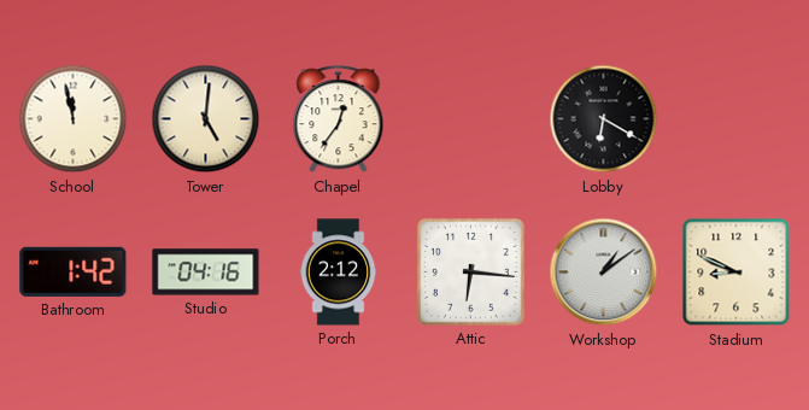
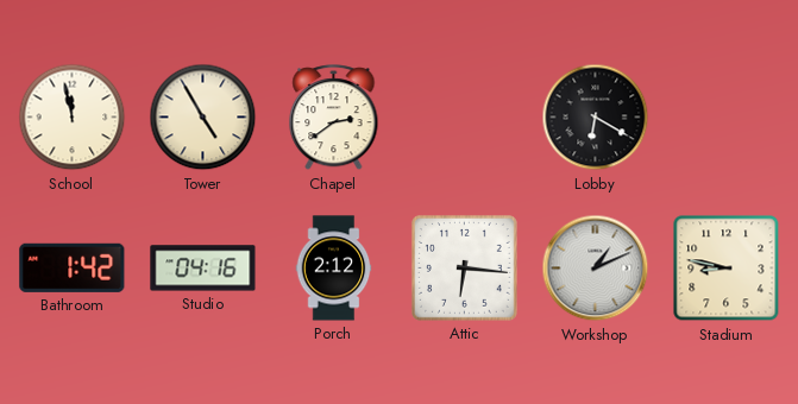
Tower: 5:01 -> 4:55
Chapel: 12:36 -> 2:39
Workshop: 1:09 -> 1:11
Stadium: 8:49 -> 8:47
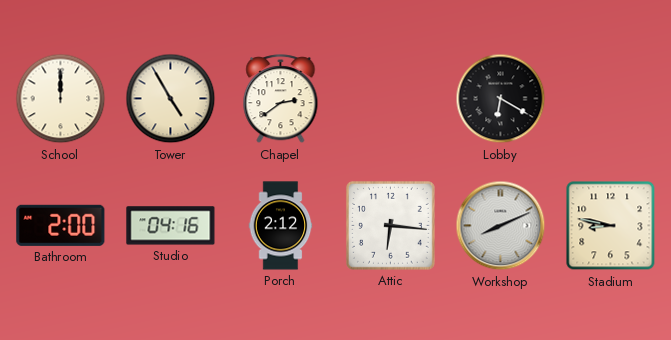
School: 11:58 -> 12:00
Bathroom: 1:42 -> 2:00
Workshop: 1:11 -> 8:11
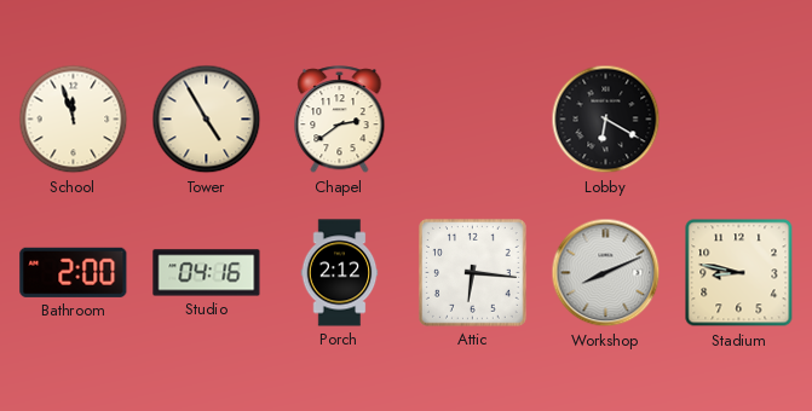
School: 12:00 -> 11:57
